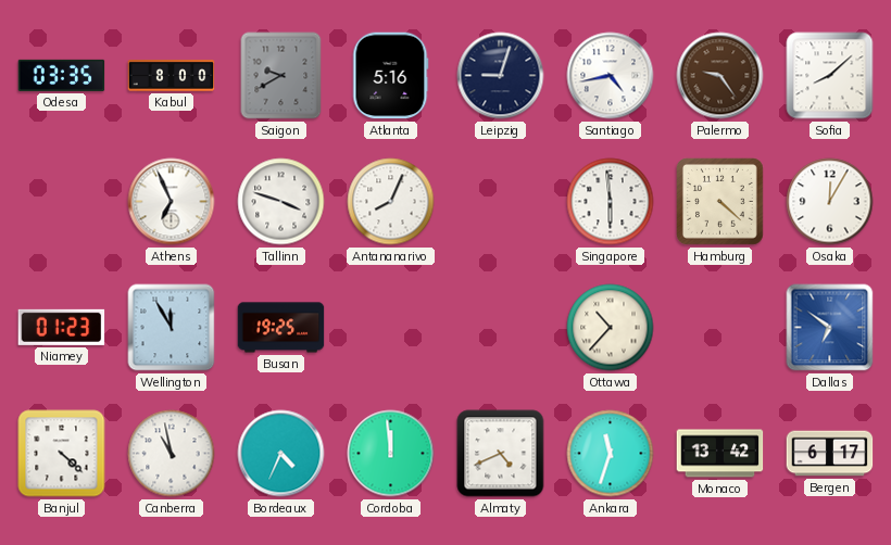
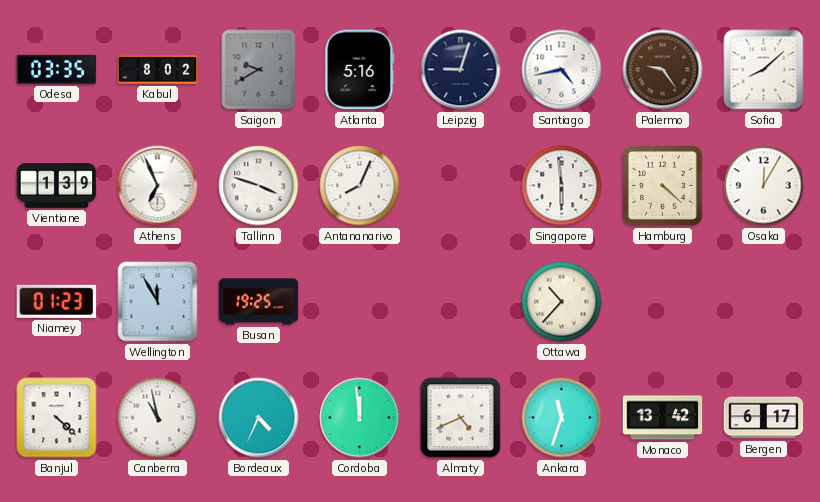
Kabul: 8:00 -> 8:02
Vientiane: none -> 1:39
Dallas: 6:51 -> none
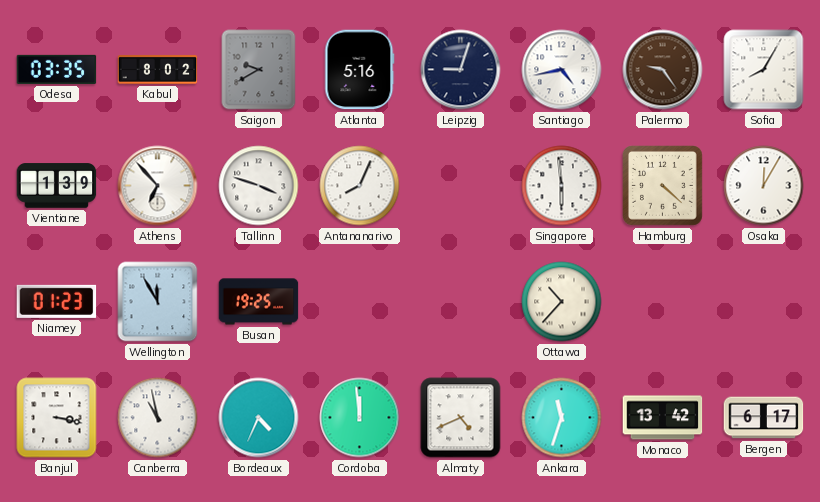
Sofia: 8:08 -> 8:05
Athens: 6:56 -> 6:53
Banjul: 4:22 -> 3:17
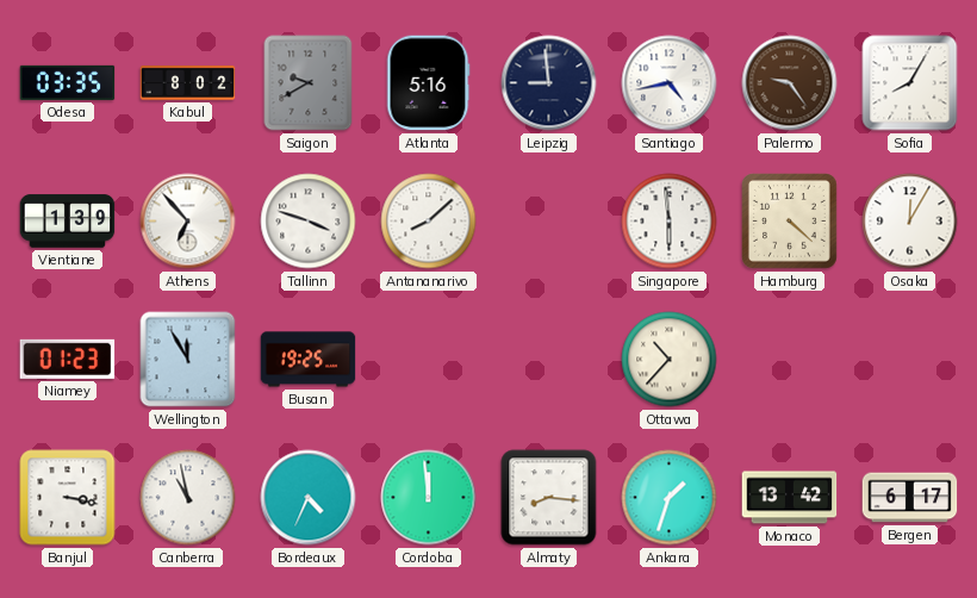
Leipzig: 9:03 -> 8:59
Antananarivo: 8:04 -> 8:08
Almaty: 4:41 -> 8:16
Ankara: 11:33 -> 1:33
